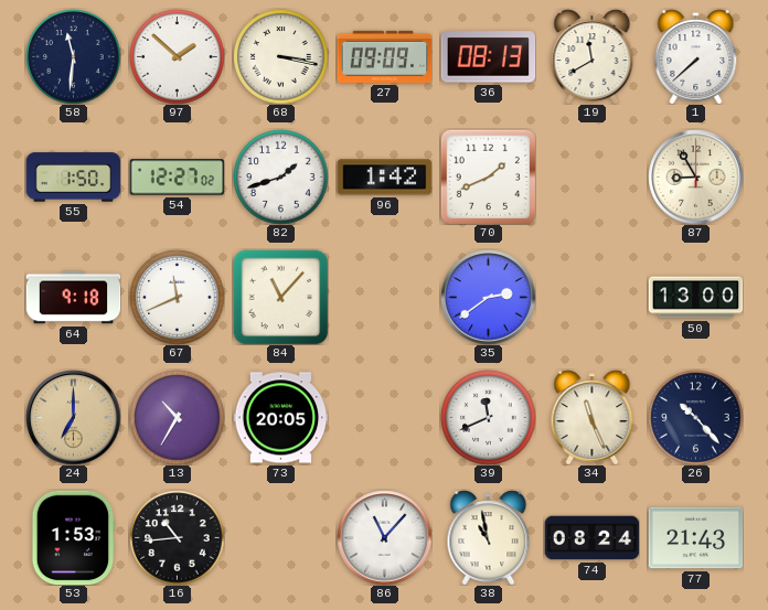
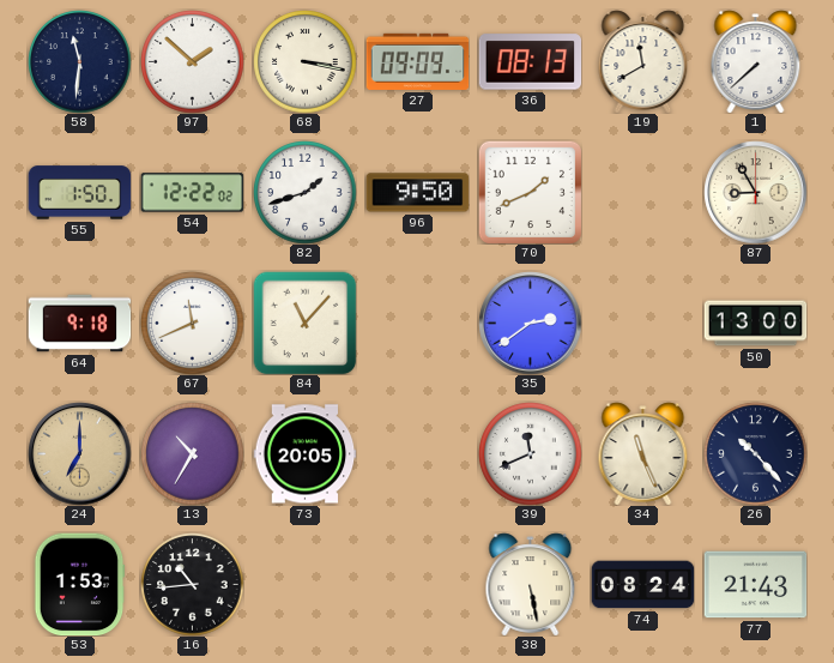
54: 12:27 -> 12:22
96: 1:42 -> 9:50
86: 11:07 -> none
38: 10:58 -> 5:28
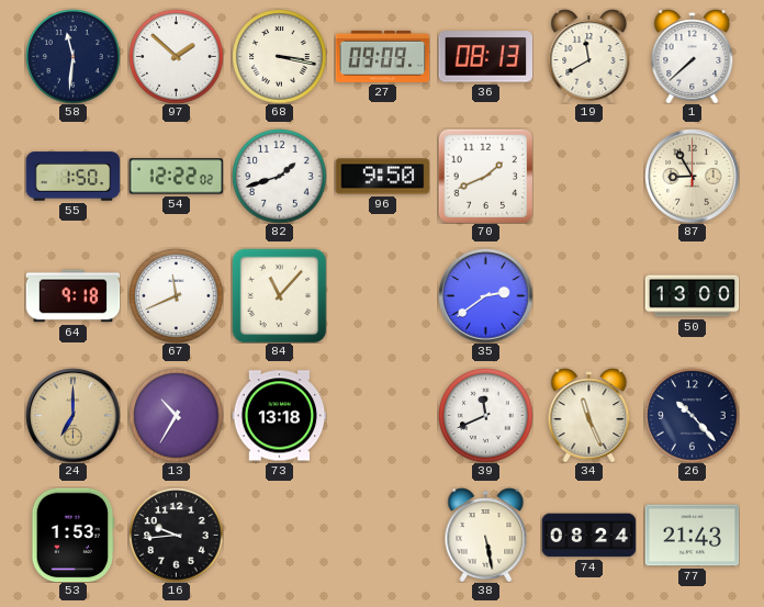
73: 20:05 -> 13:18
16: 10:44 -> 9:44
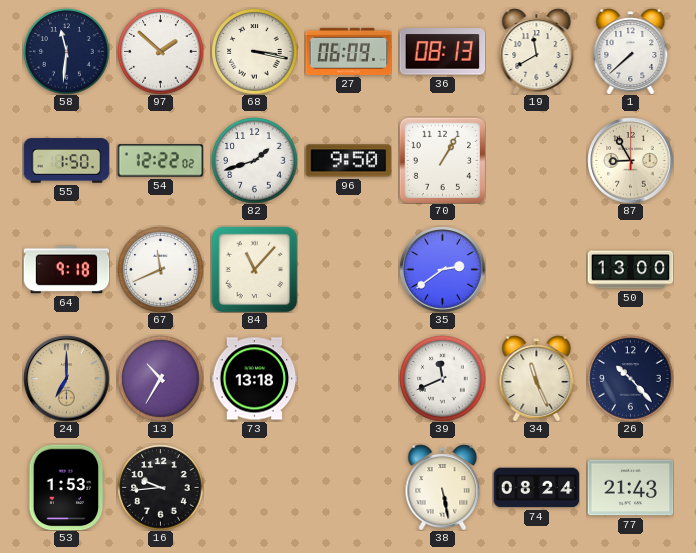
27: 09:09 -> 06:09
70: 1:41 -> 1:05
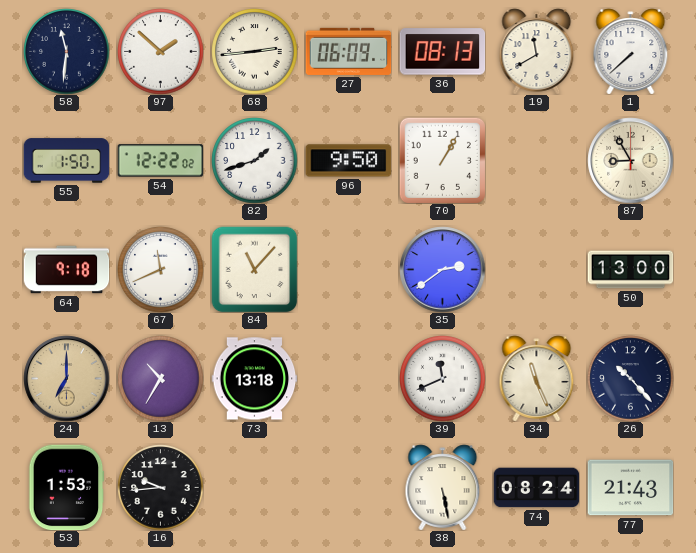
68: 3:17 -> 2:44
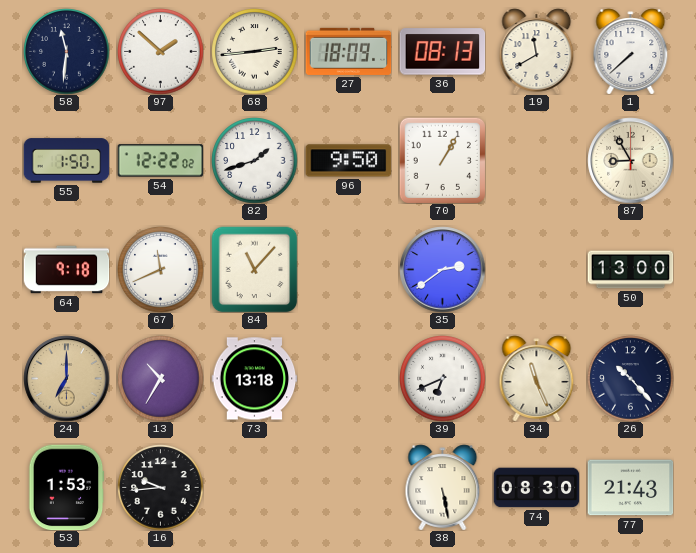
27: 06:09 -> 18:09
39: 11:41 -> 6:41
74: 08:24 -> 08:30
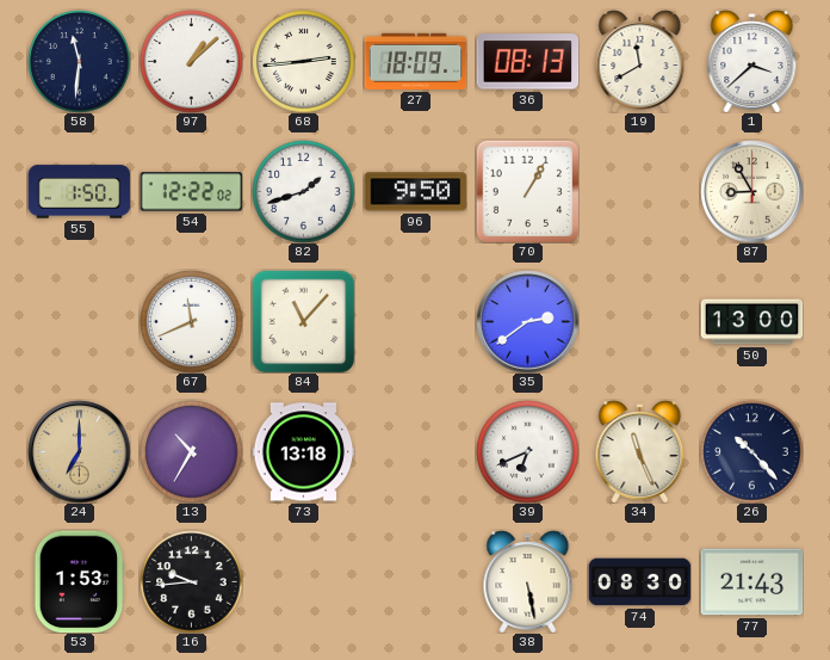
97: 1:52 -> 1:08
1: 7:38 -> 3:38
64: 9:18 -> none
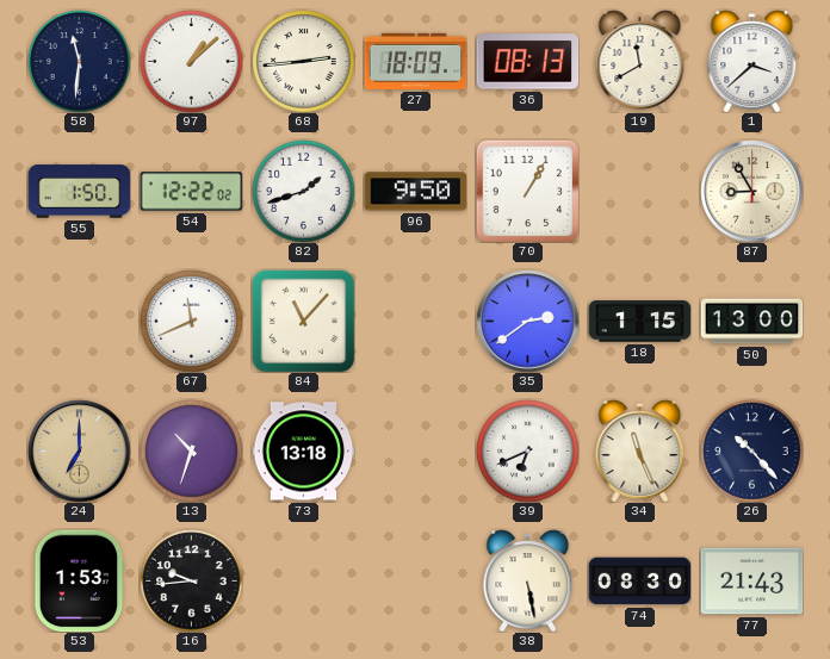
18: none -> 1:15
13: 10:35 -> 10:33
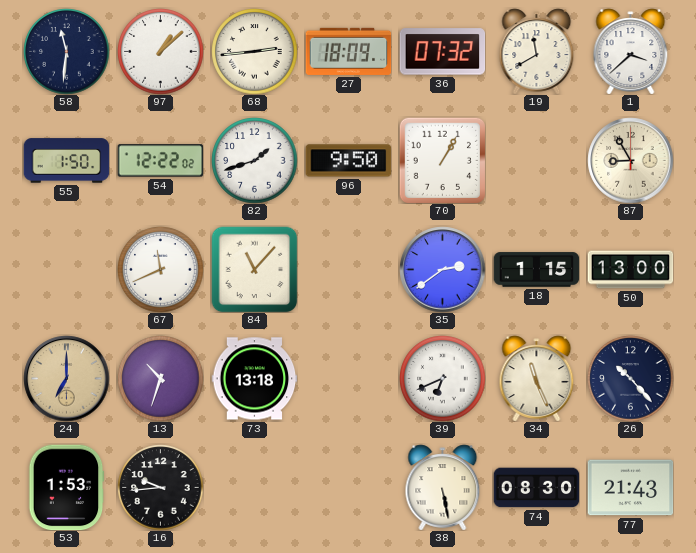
36: 08:13 -> 07:32
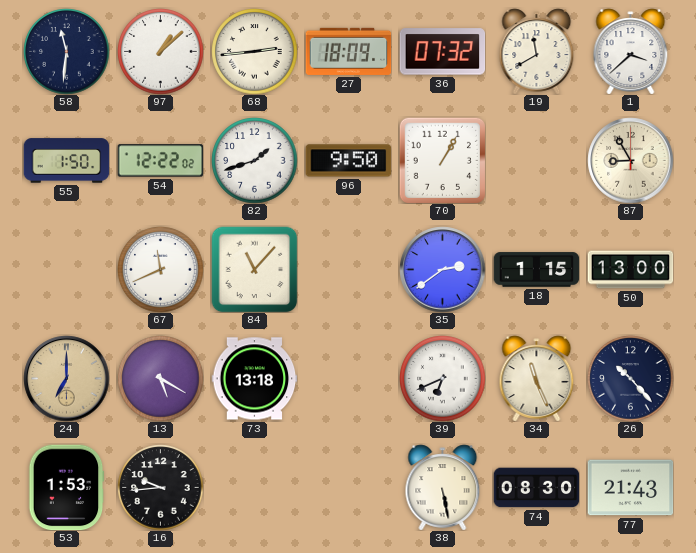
13: 10:33 -> 5:20
